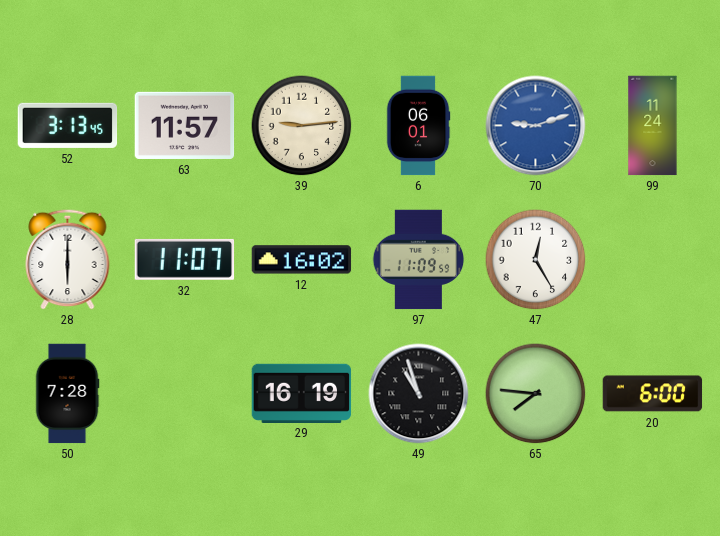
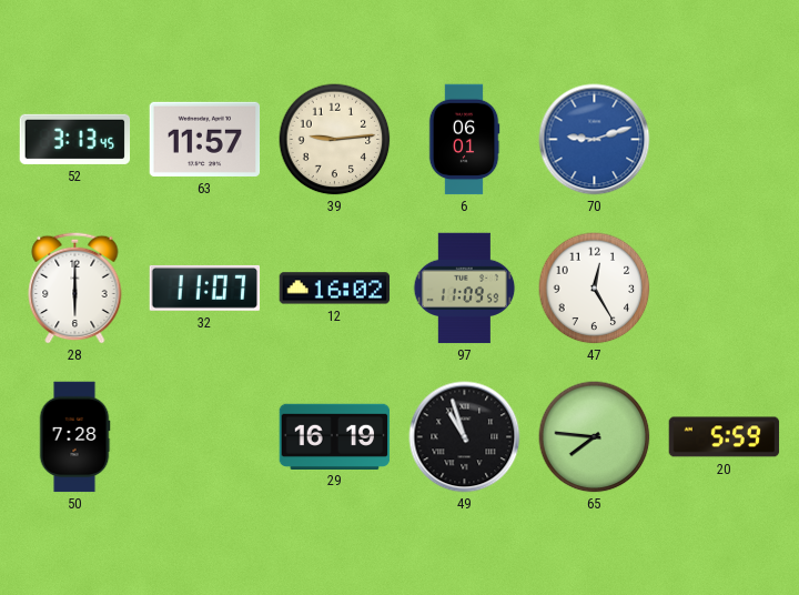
99: 11:24 -> none
20: 6:00 -> 5:59
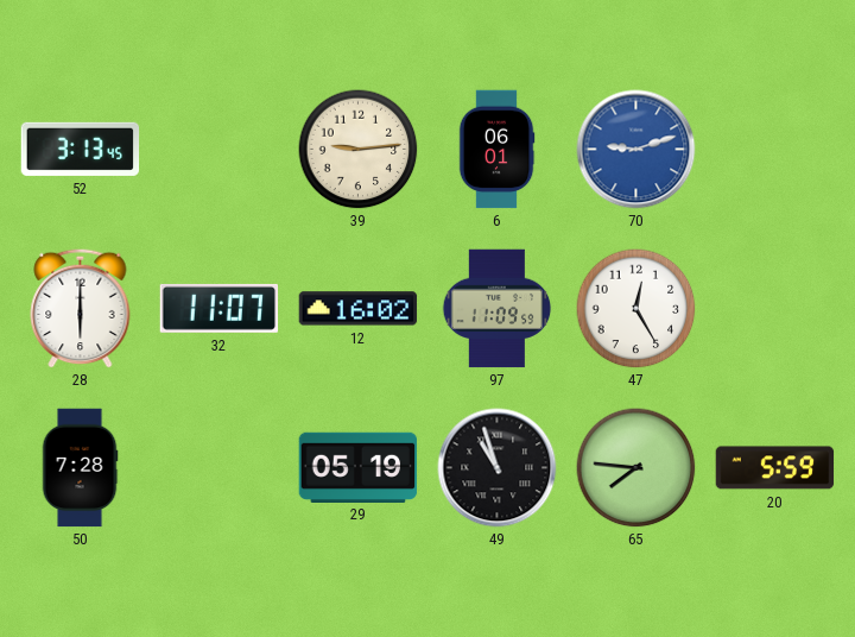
63: 11:57 -> none
29: 16:19 -> 05:19
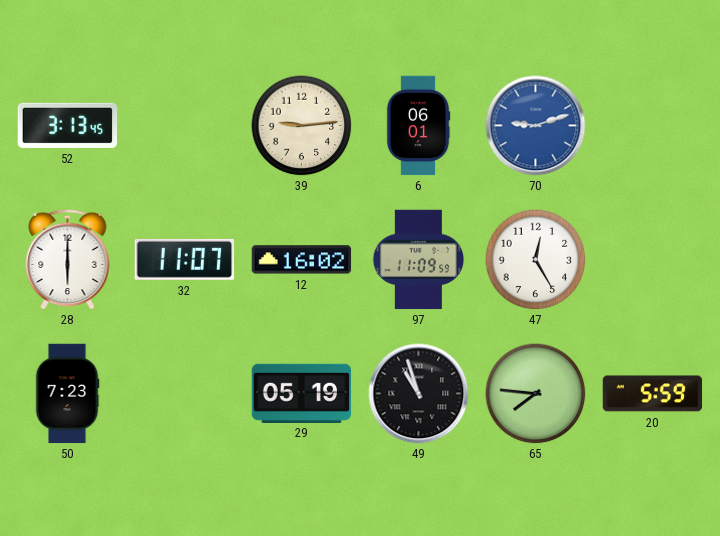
50: 7:28 -> 7:23
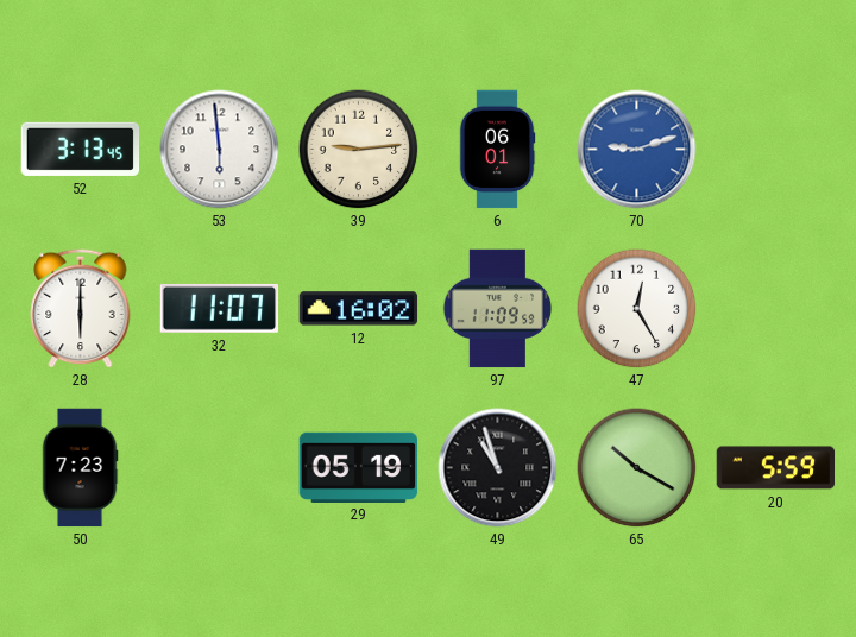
53: none -> 5:59
65: 7:46 -> 10:20
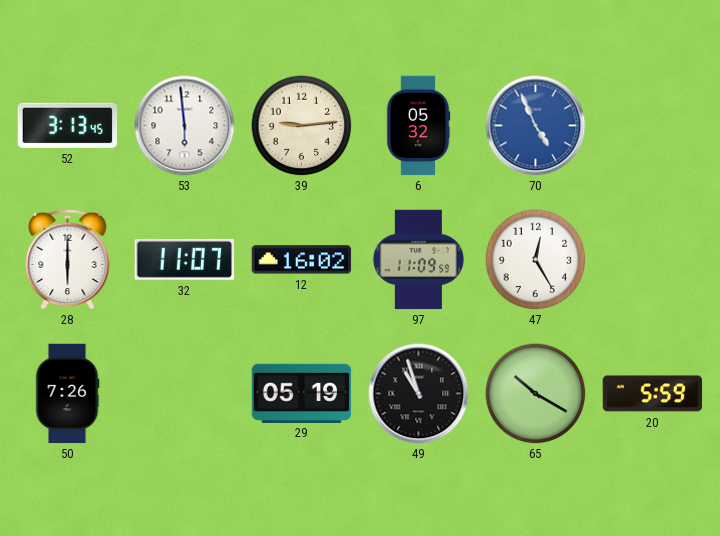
6: 06:01 -> 05:32
70: 9:12 -> 4:56
50: 7:23 -> 7:26
